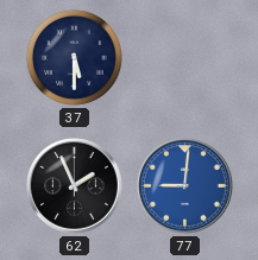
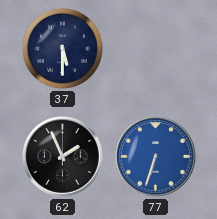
77: 9:01 -> 6:33
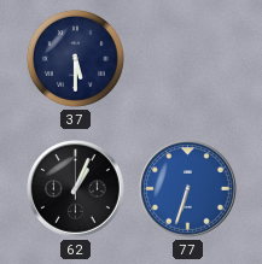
62: 1:56 -> 1:04
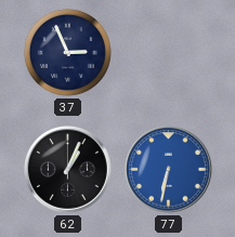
37: 5:30 -> 2:56
77: 6:33 -> 6:32
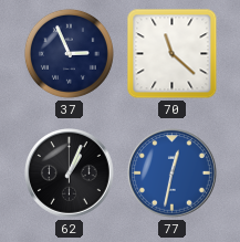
70: none -> 11:22
77: 6:32 -> 12:32
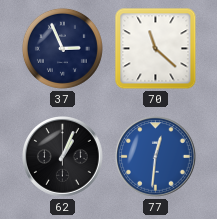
77: 12:32 -> 12:31
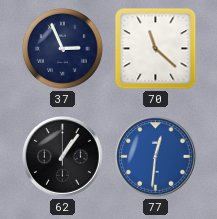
62: 1:04 -> 1:06
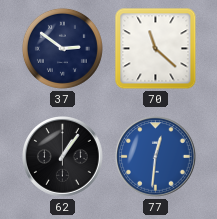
37: 2:56 -> 2:51
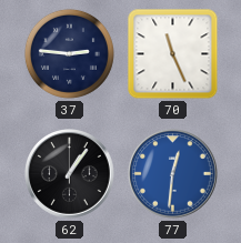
37: 2:51 -> 2:46
70: 11:22 -> 11:26
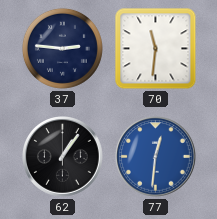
70: 11:26 -> 11:31
